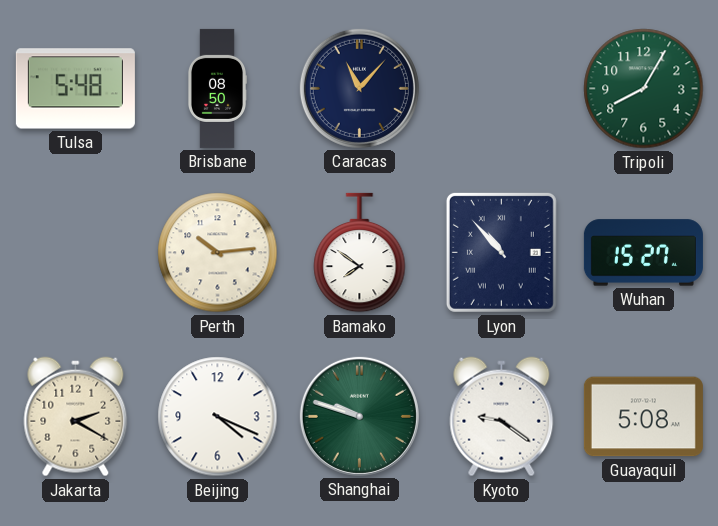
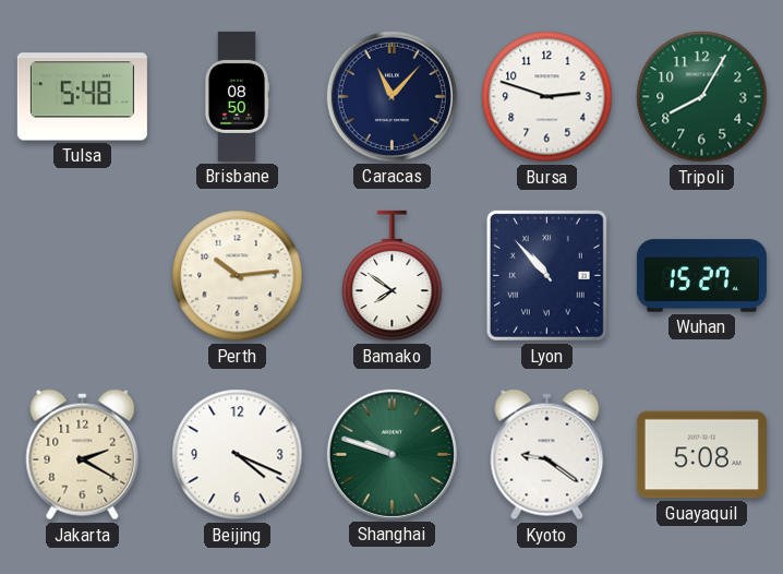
Bursa: none -> 2:48
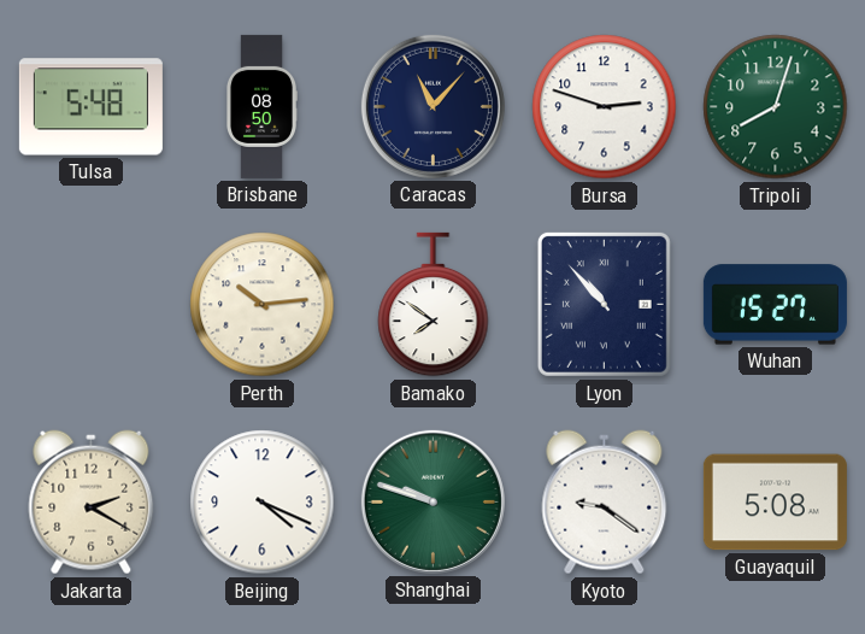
Tripoli: 8:05 -> 8:03
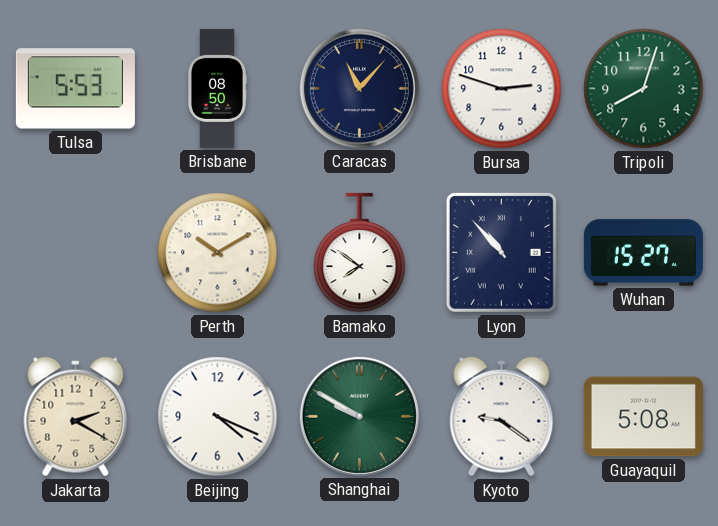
Tulsa: 5:48 -> 5:53
Perth: 10:14 -> 10:10
Shanghai: 9:48 -> 9:50
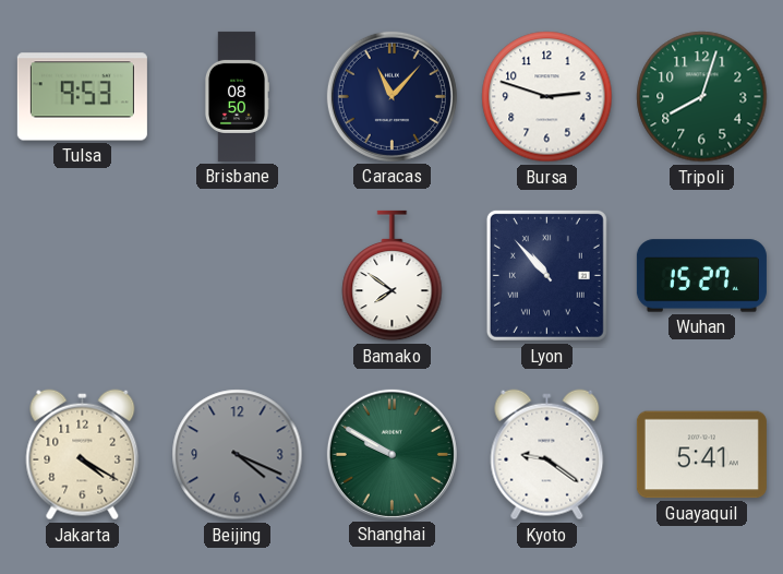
Tulsa: 5:53 -> 9:53
Perth: 10:10 -> none
Jakarta: 2:20 -> 4:20
Beijing dial: white -> grey
Guayaquil: 5:08 -> 5:41
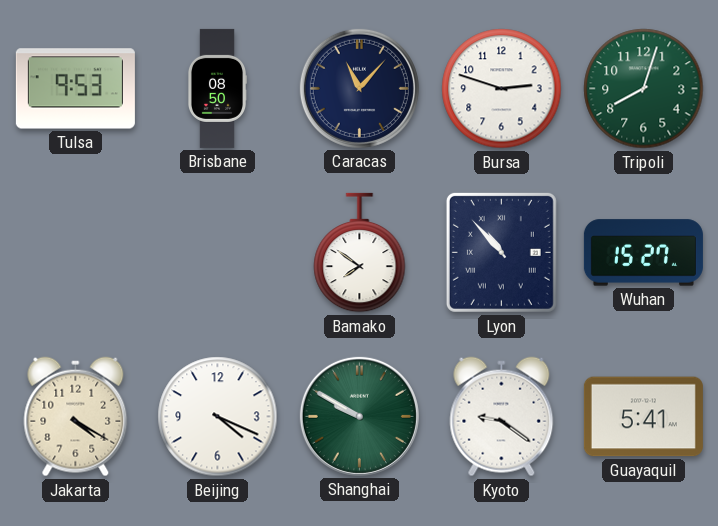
Beijing dial: grey -> white
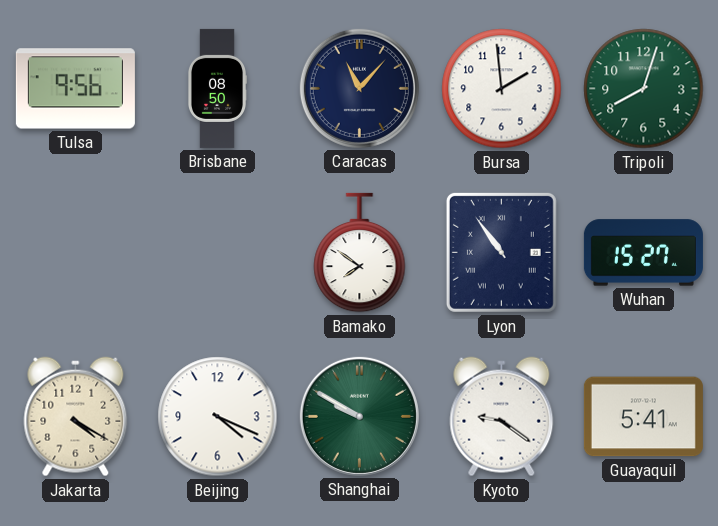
Tulsa: 9:53 -> 9:56
Bursa: 2:48 -> 1:59
Lyon: 10:53 -> 10:54
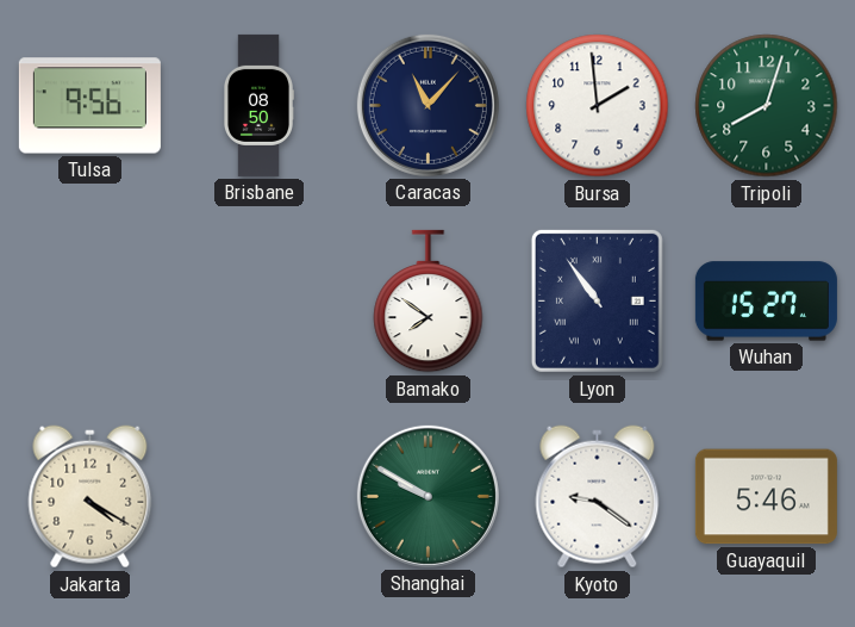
Beijing: 4:19 -> none
Guayaquil: 5:41 -> 5:46
